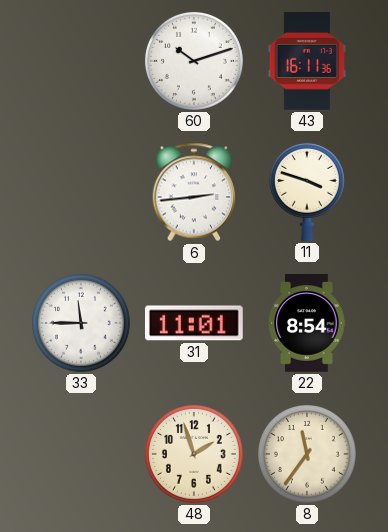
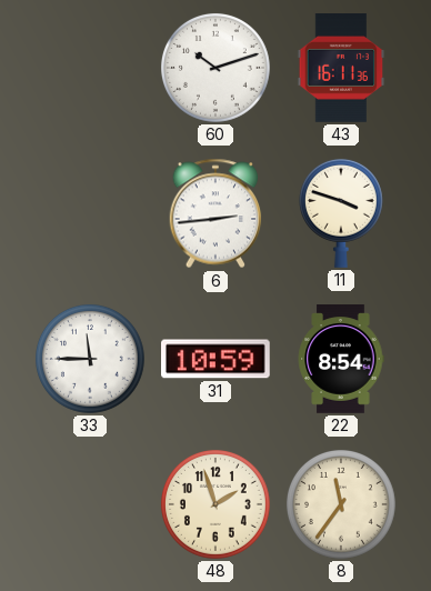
31: 11:01 -> 10:59
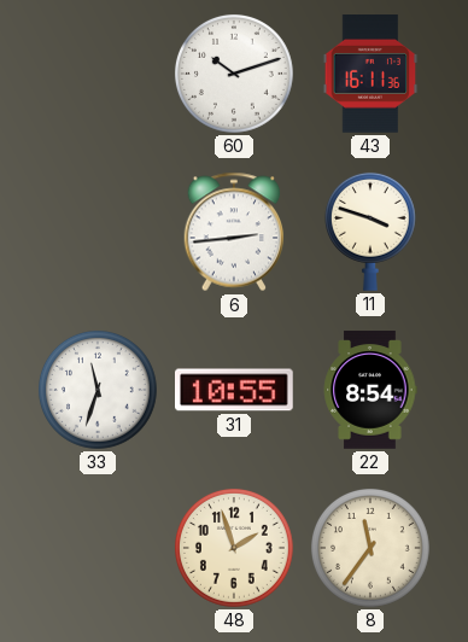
33: 11:45 -> 11:33
31: 10:59 -> 10:55
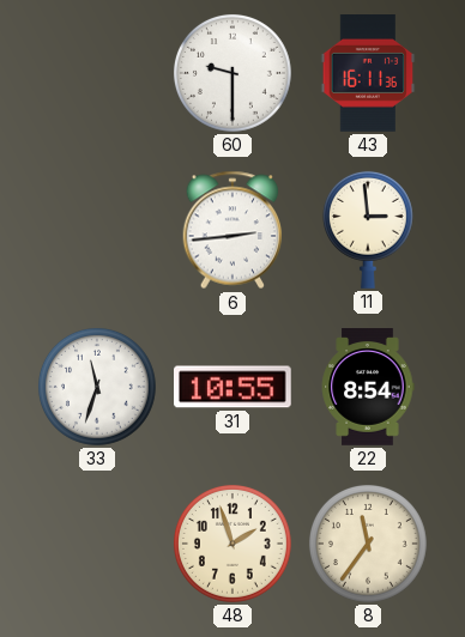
60: 10:12 -> 9:30
11: 3:48 -> 2:59
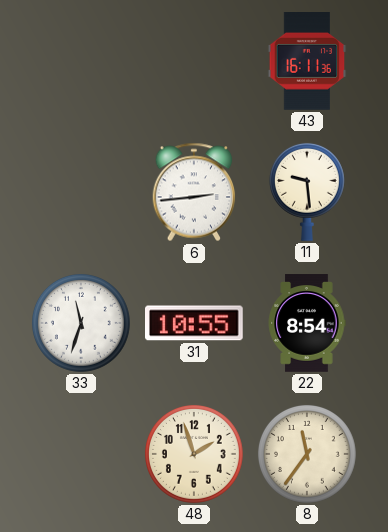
60: 9:30 -> none
11: 2:59 -> 9:29
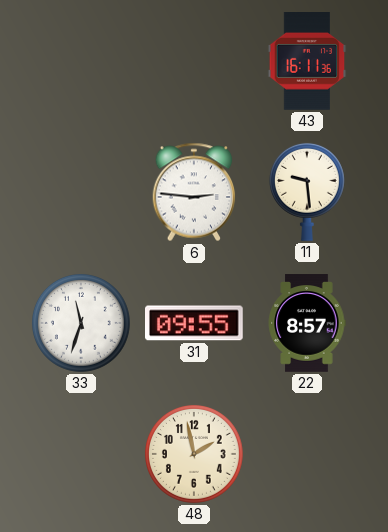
6: 2:44 -> 2:46
31: 10:55 -> 09:55
22: 8:54 -> 8:57
48: 1:57 -> 1:58
8: 11:36 -> none
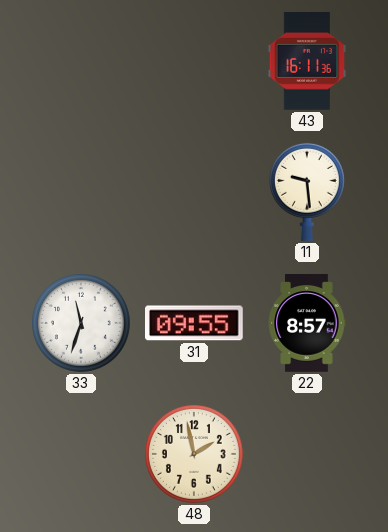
6: 2:46 -> none
